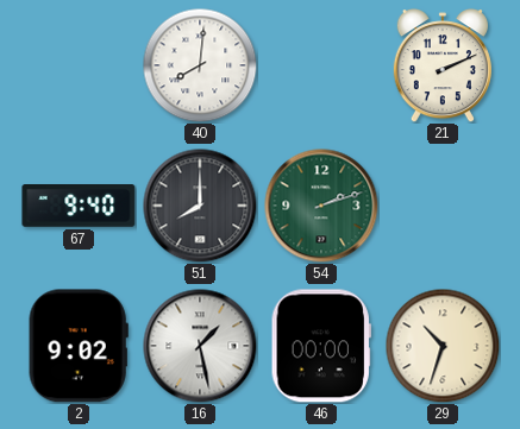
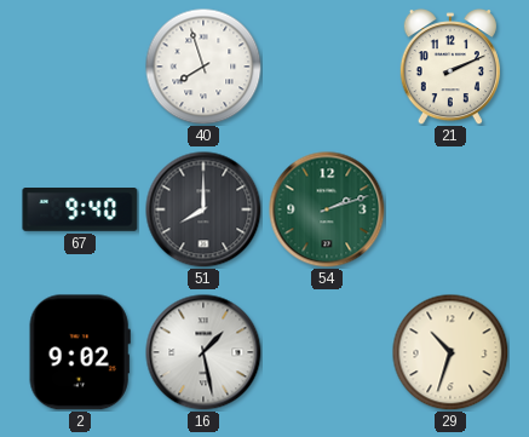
40: 8:01 -> 7:57
46: 00:00 -> none
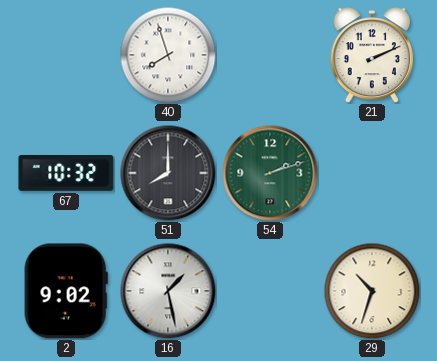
67: 9:40 -> 10:32
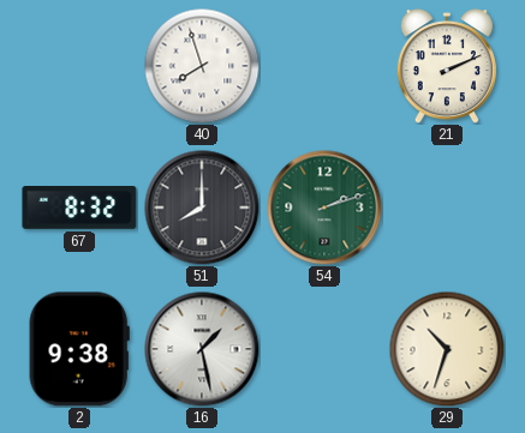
67: 10:32 -> 8:32
2: 9:02 -> 9:38
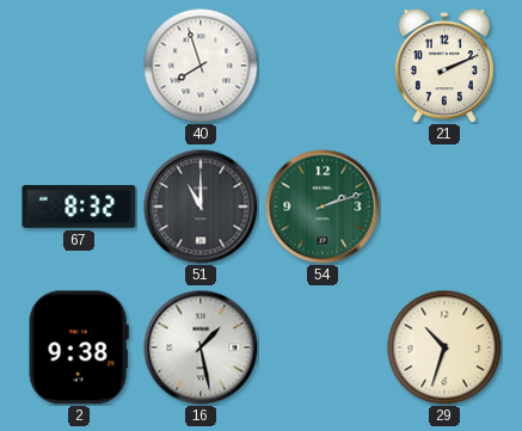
51: 8:00 -> 11:00
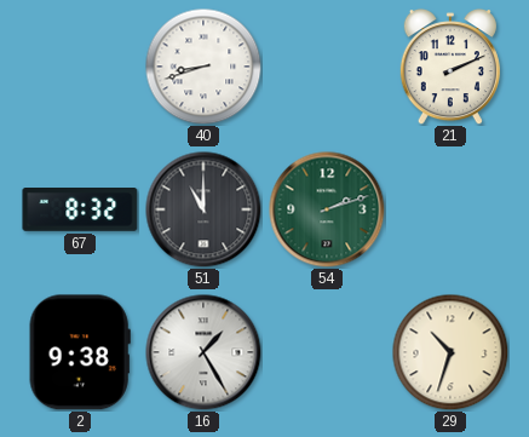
40: 7:57 -> 8:42
16: 1:28 -> 1:25
